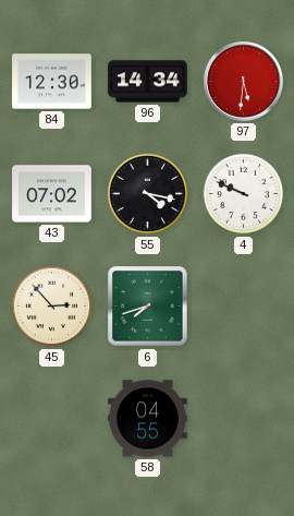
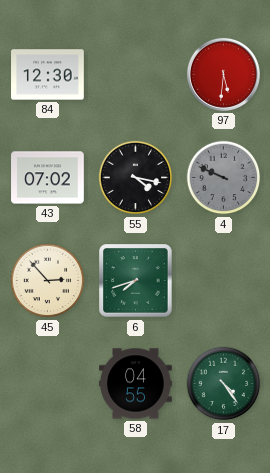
96: 14:34 -> none
4 dial: white -> grey
17: none -> 4:24
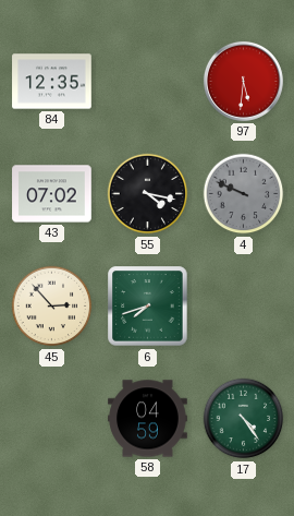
84: 12:30 -> 12:35
58: 04:55 -> 04:59
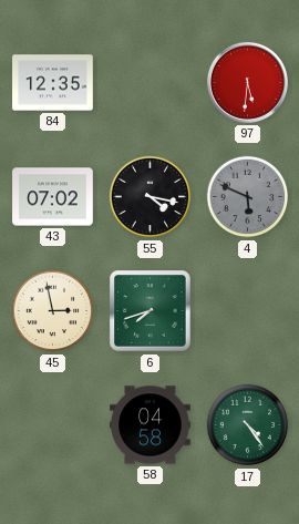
4: 9:49 -> 5:49
45: 2:53 -> 2:58
58: 04:59 -> 04:58
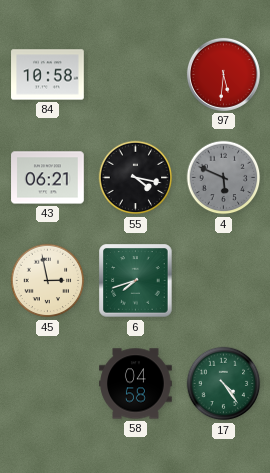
84: 12:35 -> 10:58
43: 07:02 -> 06:21
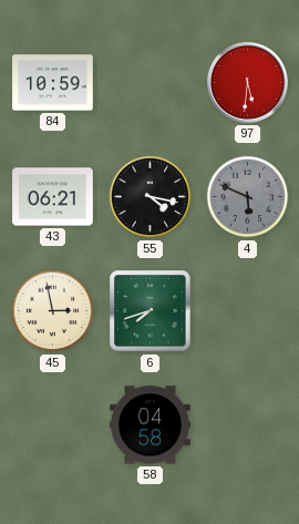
84: 10:58 -> 10:59
17: 4:24 -> none
